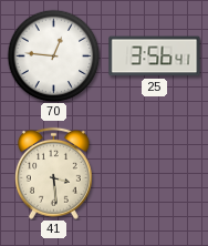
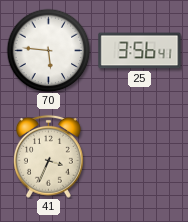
70: 12:46 -> 5:46
41: 3:29 -> 3:34
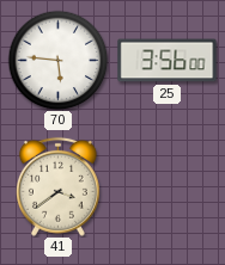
25: 3:56:41 -> 3:56:00
41: 3:34 -> 3:39
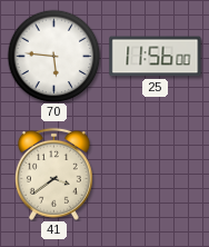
25: 3:56 -> 11:56
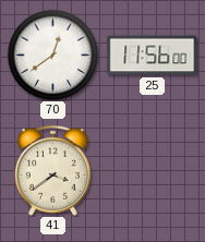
70: 5:46 -> 12:39
